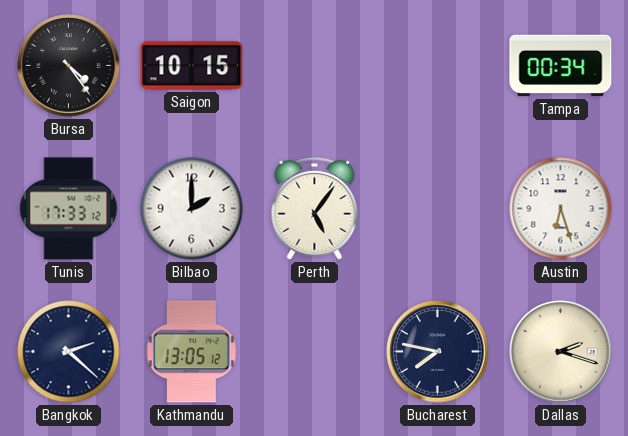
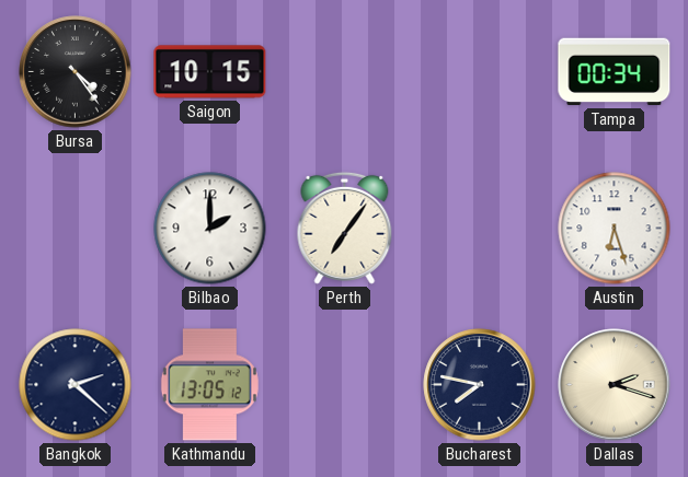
Tunis: 17:33 -> none
Perth: 5:06 -> 7:06
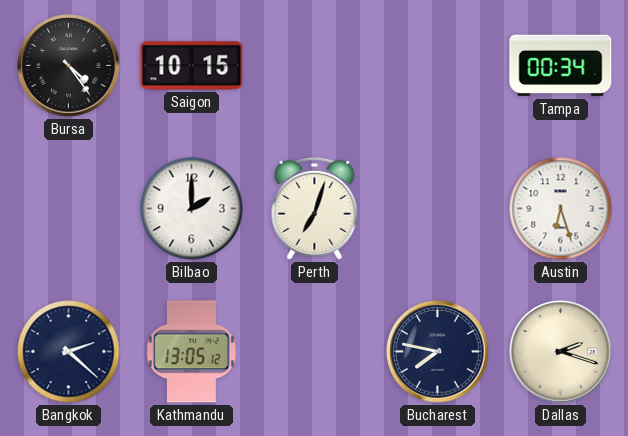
Perth: 7:06 -> 7:03
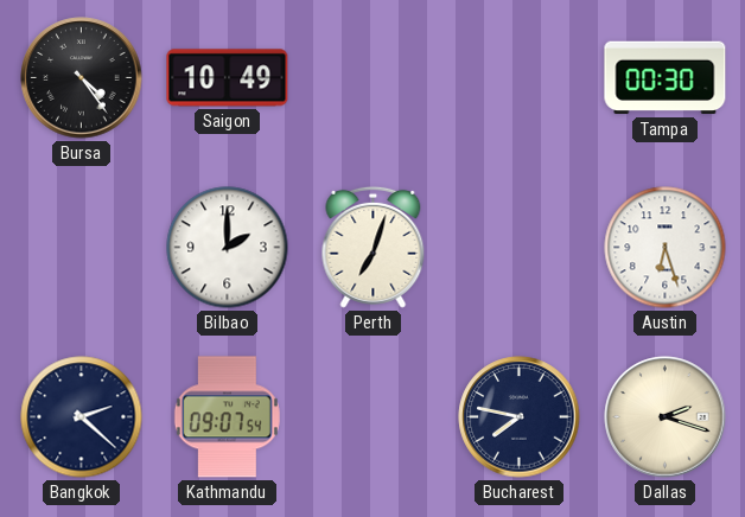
Saigon: 10:15 -> 10:49
Tampa: 00:34 -> 00:30
Kathmandu: 13:05 -> 09:07
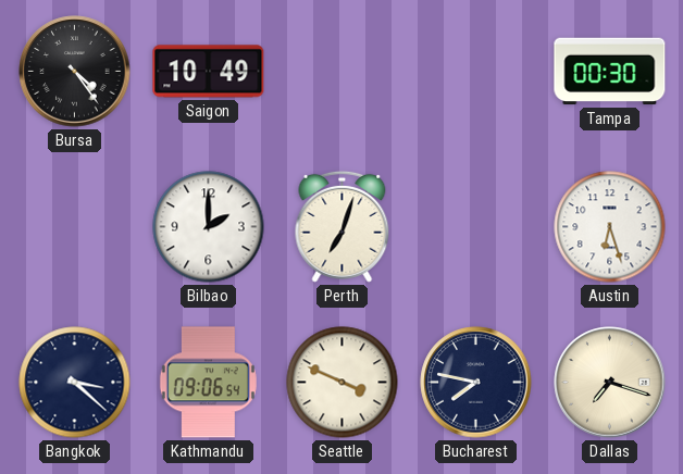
Bangkok: 2:22 -> 3:22
Kathmandu: 09:07 -> 09:06
Seattle: none -> 3:49
Dallas: 2:18 -> 7:18
